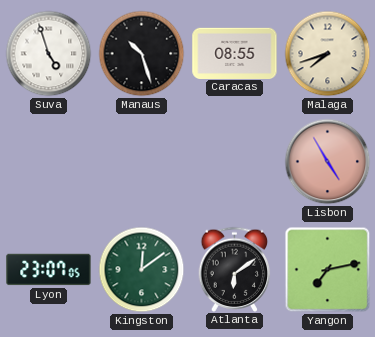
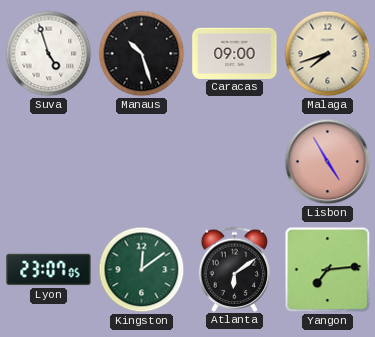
Caracas: 08:55 -> 09:00
Yangon: 7:13 -> 7:14
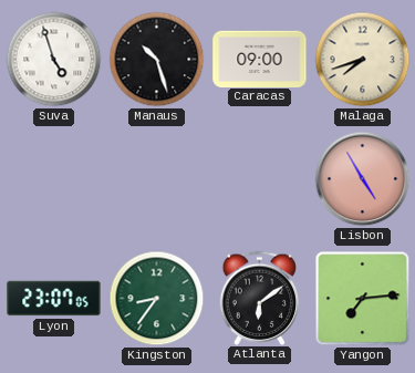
Kingston: 12:09 -> 8:36
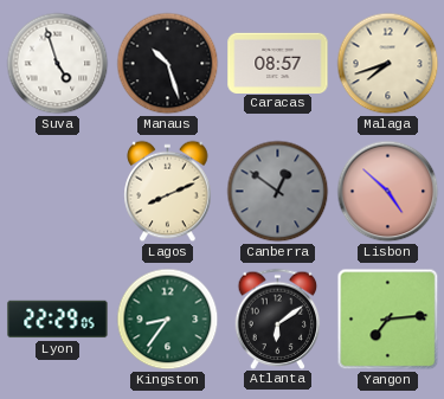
Caracas: 09:00 -> 08:57
Lagos: none -> 8:11
Canberra: none -> 12:51
Lisbon: 4:55 -> 4:52
Lyon: 23:07 -> 22:29
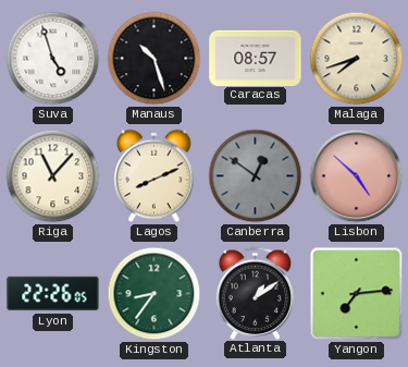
Riga: none -> 11:07
Lyon: 22:29 -> 22:26
Atlanta: 6:09 -> 1:09
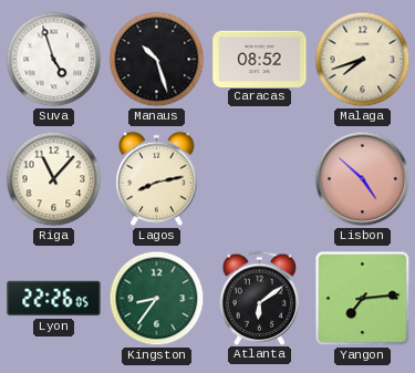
Caracas: 08:57 -> 08:52
Lagos: 8:11 -> 8:13
Canberra: 12:51 -> none
Atlanta: 1:09 -> 6:09
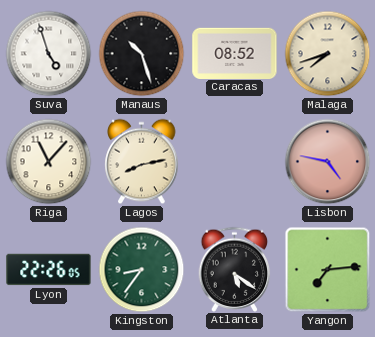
Lisbon: 4:52 -> 4:47
Atlanta: 6:09 -> 5:21
